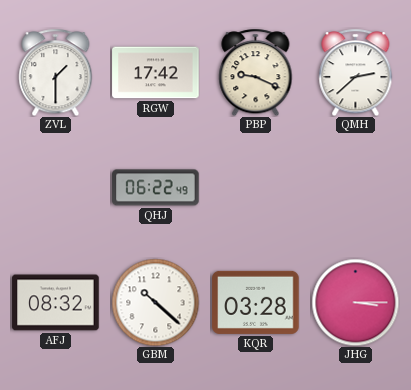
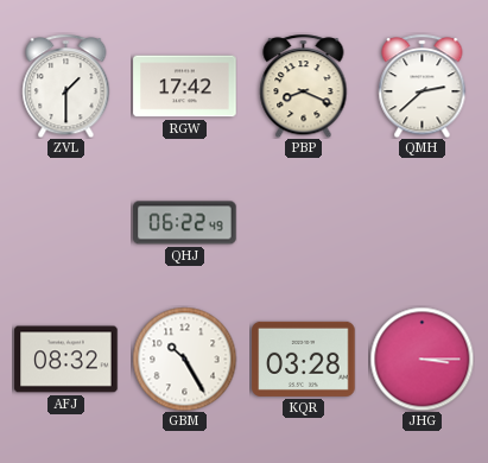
PBP: 9:19 -> 8:19
GBM: 10:22 -> 10:25
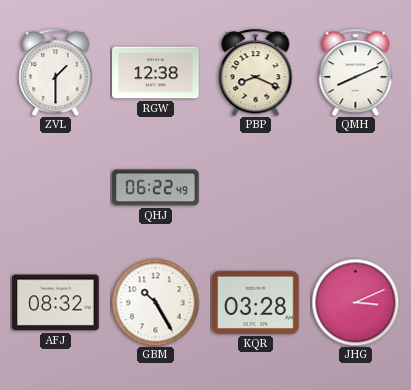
RGW: 17:42 -> 12:38
QMH: 2:38 -> 8:11
JHG: 3:15 -> 3:11
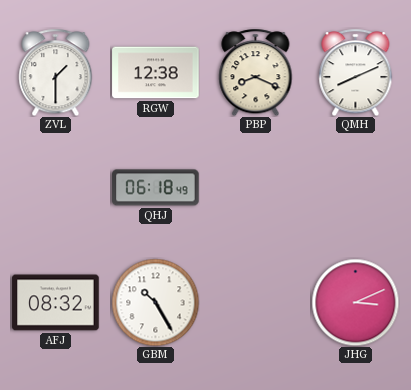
QHJ: 06:22 -> 06:18
KQR: 03:28 -> none
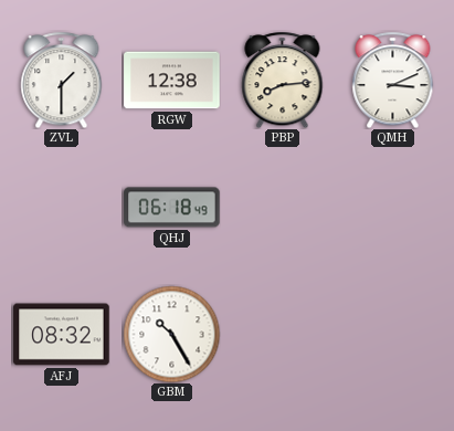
PBP: 8:19 -> 8:14
QMH: 8:11 -> 3:11
JHG: 3:11 -> none
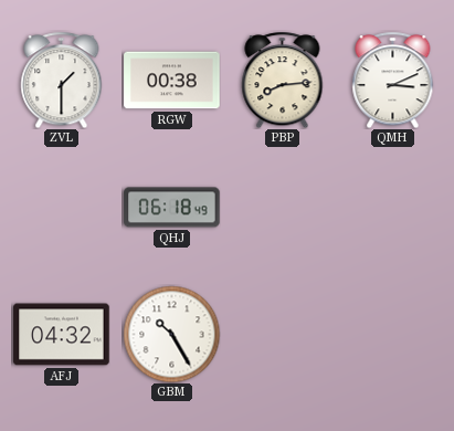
RGW: 12:38 -> 00:38
AFJ: 08:32 -> 04:32
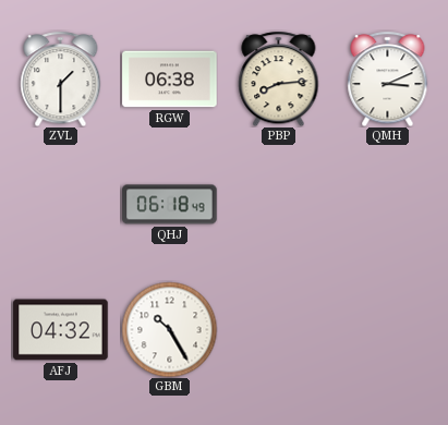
RGW: 00:38 -> 06:38
